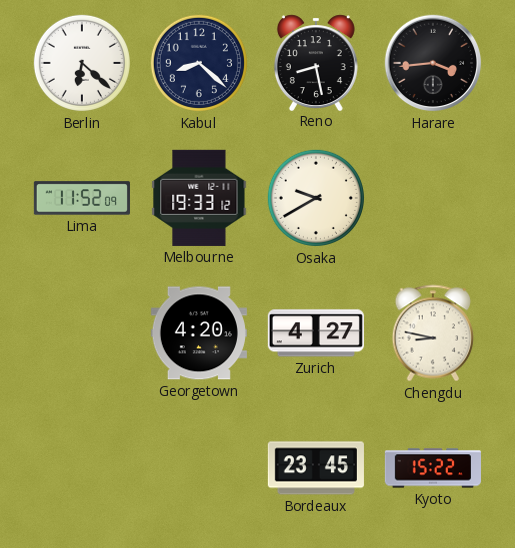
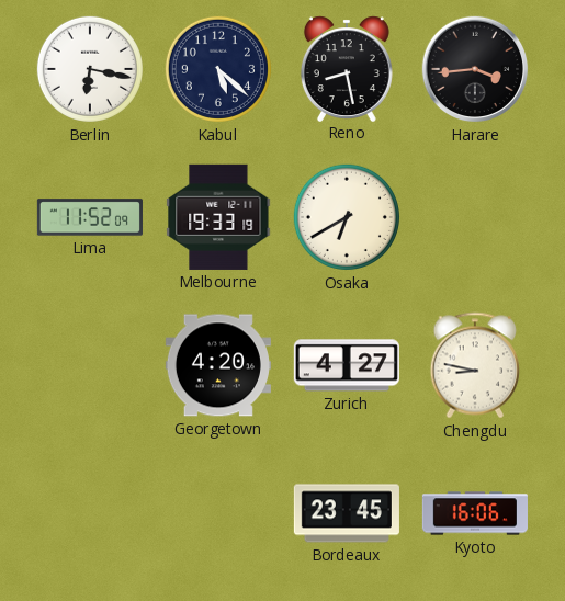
Berlin: 6:22 -> 6:17
Kabul: 8:22 -> 5:22
Melbourne: 19:33:12 -> 19:33:19
Osaka: 9:40 -> 6:40
Kyoto: 15:22 -> 16:06
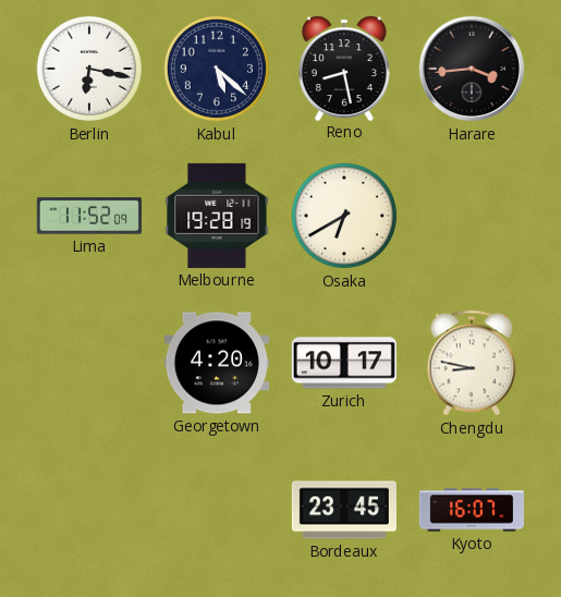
Melbourne: 19:33 -> 19:28
Zurich: 4:27 -> 10:17
Kyoto: 16:06 -> 16:07
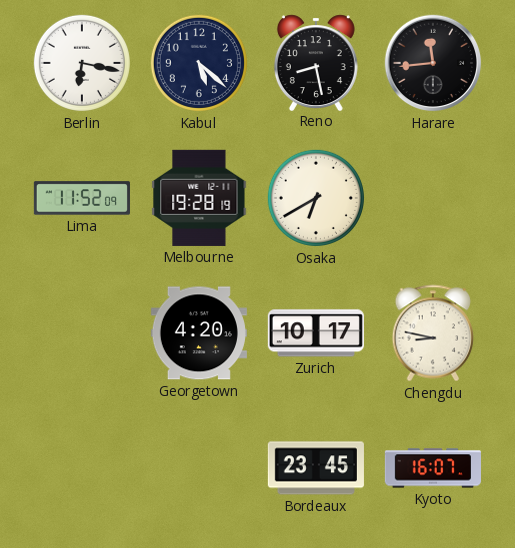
Harare: 3:44 -> 11:44
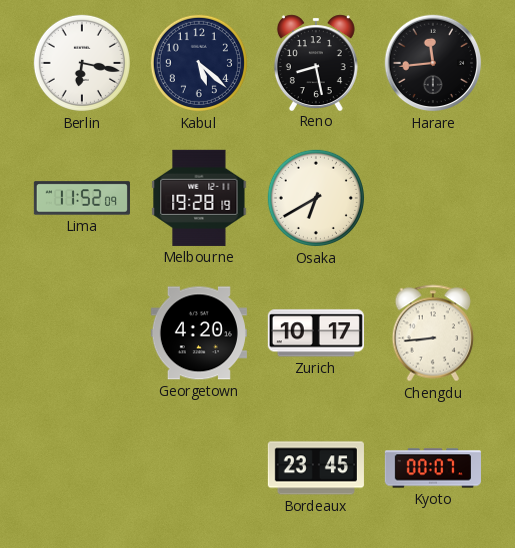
Chengdu: 8:47 -> 8:44
Kyoto: 16:07 -> 00:07
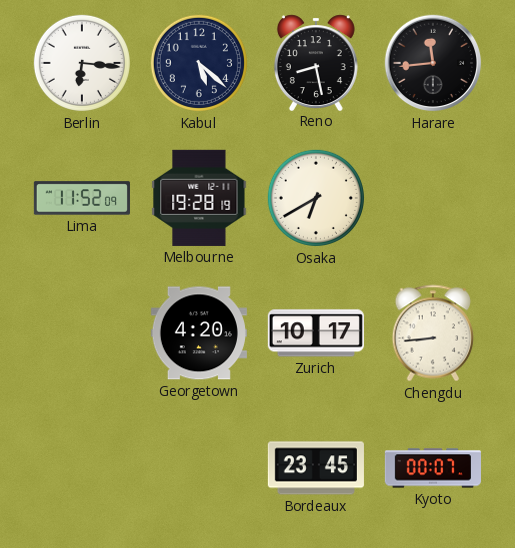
Berlin: 6:17 -> 6:16
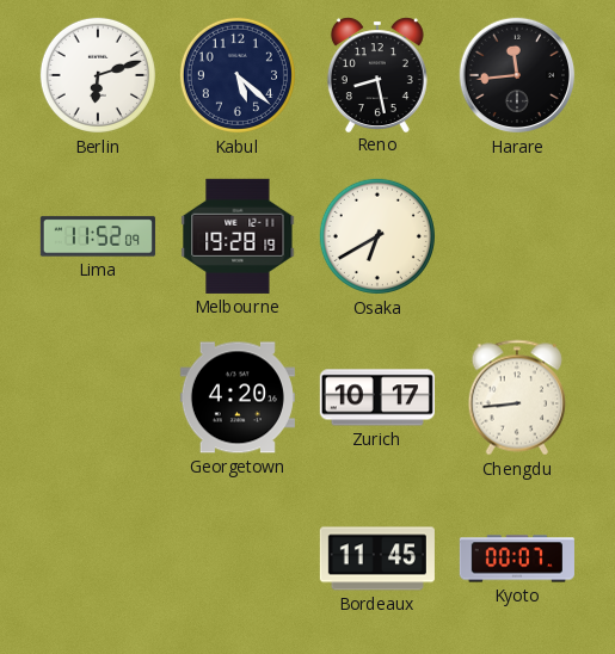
Berlin: 6:16 -> 6:12
Bordeaux: 23:45 -> 11:45
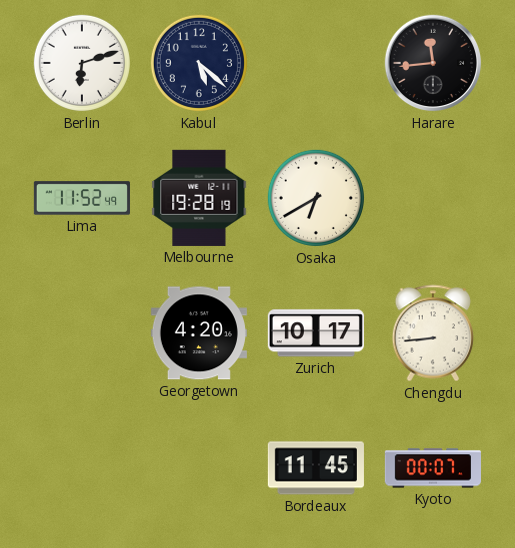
Reno: 8:28 -> none
Lima: 11:52:09 -> 11:52:49
